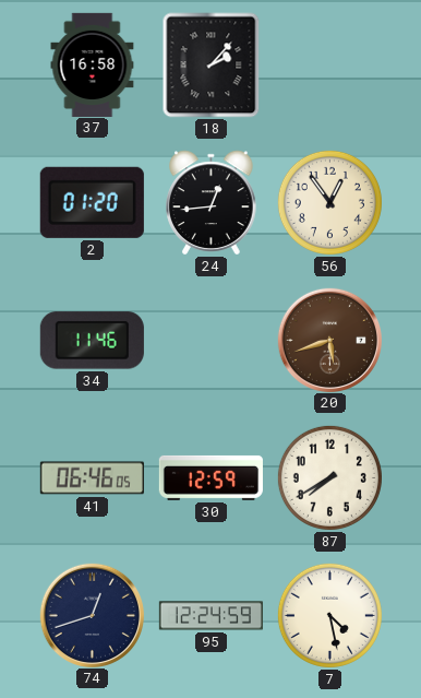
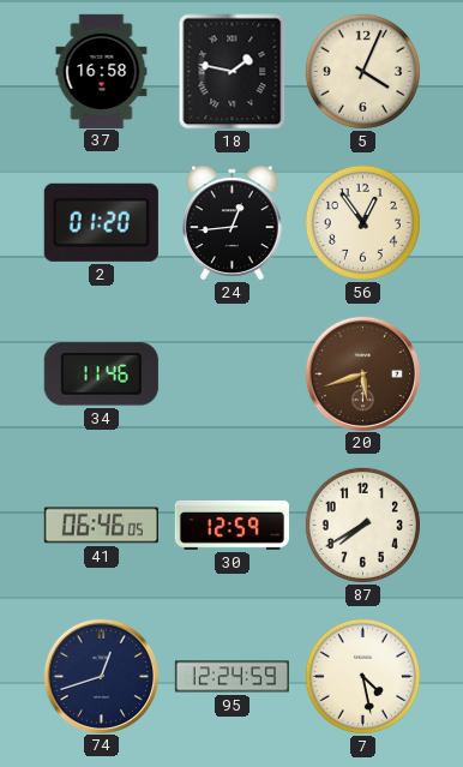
18: 2:07 -> 1:47
5: none -> 4:04
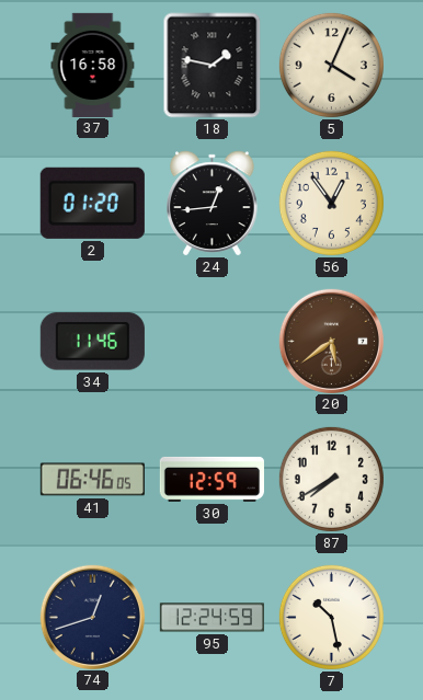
20: 5:42 -> 5:39
7: 4:28 -> 10:28
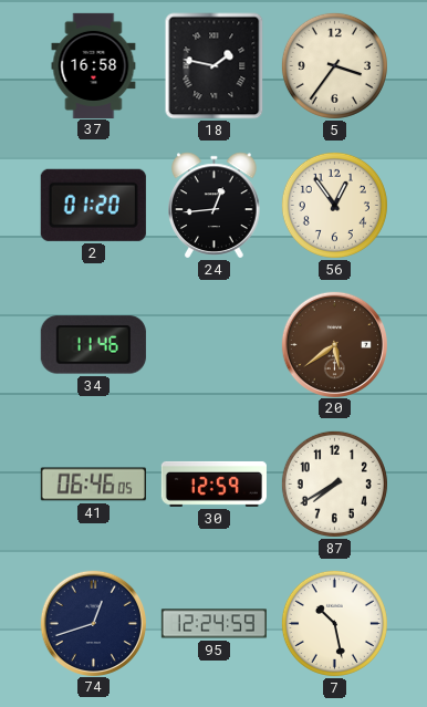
5: 4:04 -> 3:36
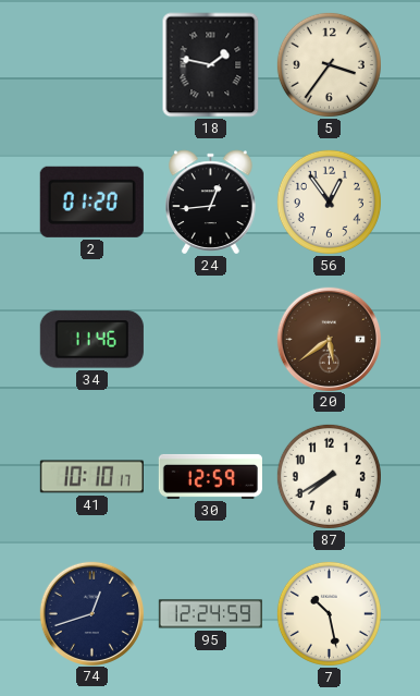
37: 16:58 -> none
41: 06:46 -> 10:10
